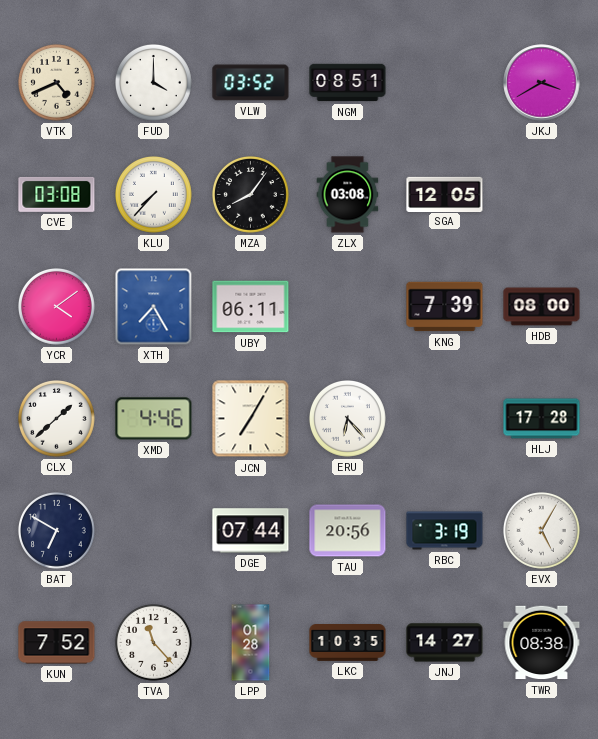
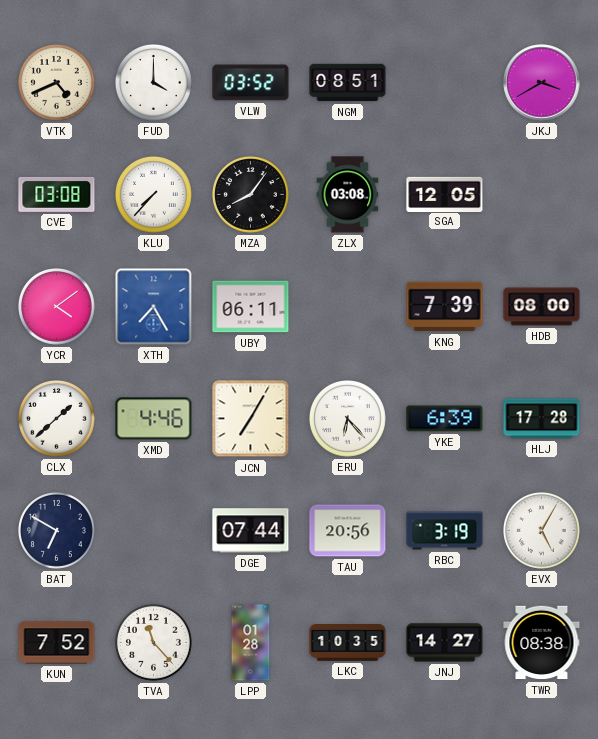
YKE: none -> 6:39
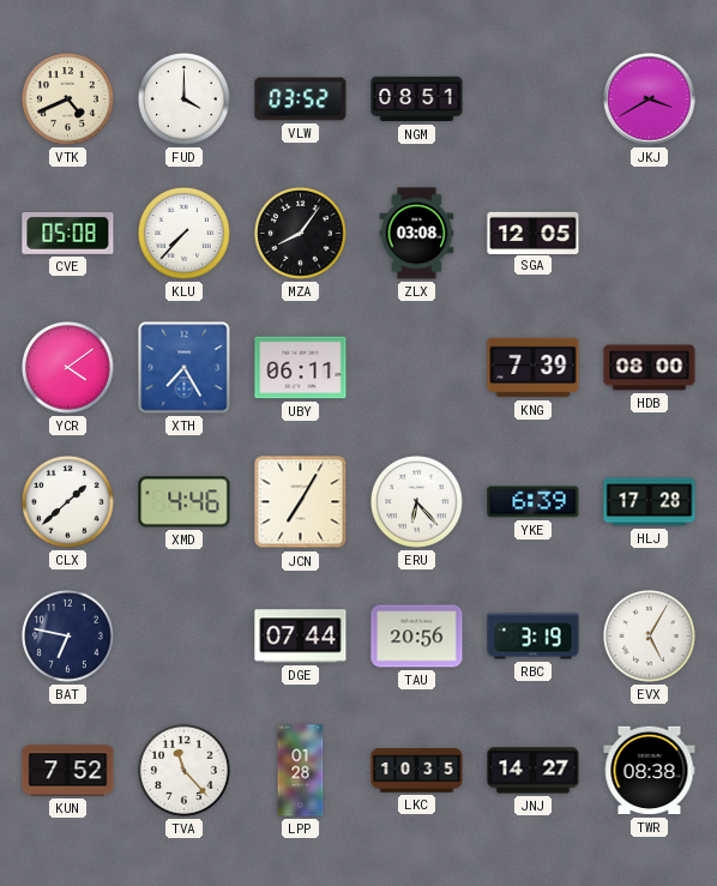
CVE: 03:08 -> 05:08
BAT: 6:50 -> 6:47
